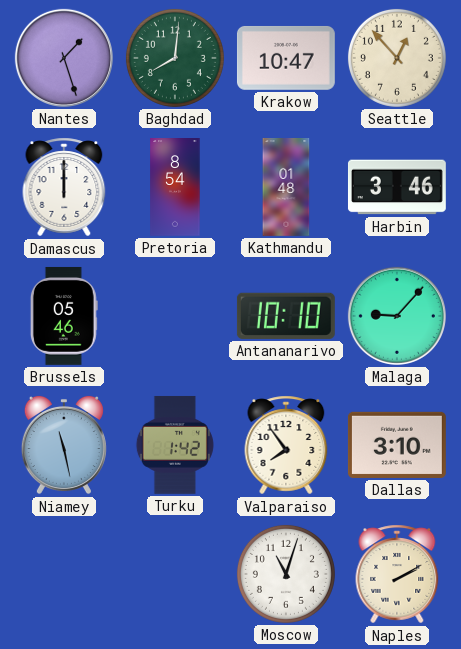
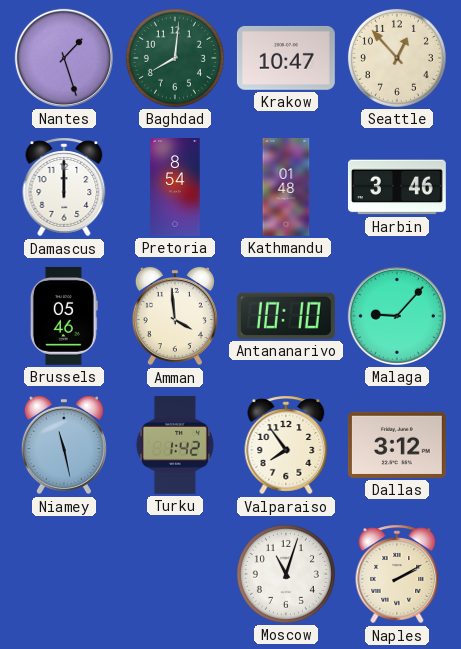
Amman: none -> 3:59
Dallas: 3:10 -> 3:12
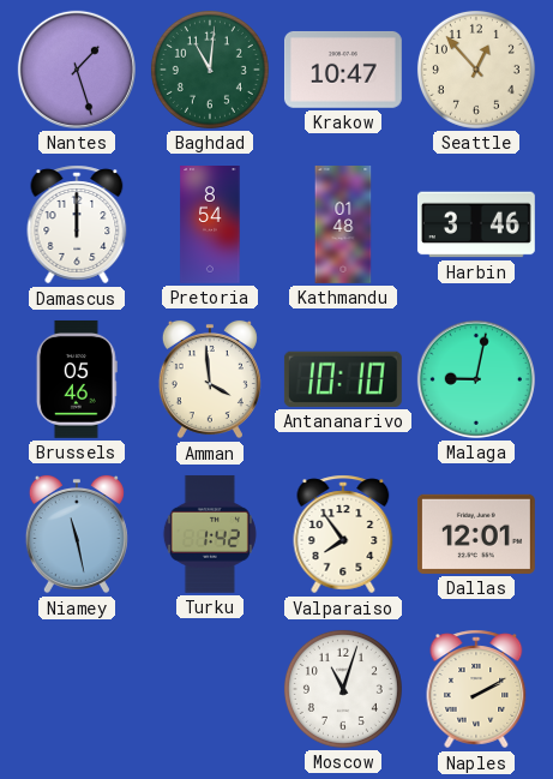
Baghdad: 8:01 -> 11:01
Malaga: 9:07 -> 9:02
Dallas: 3:12 -> 12:01
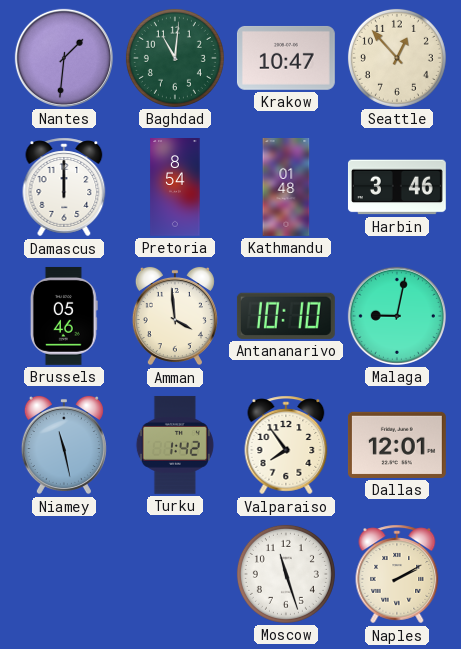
Nantes: 1:27 -> 1:31
Moscow: 11:03 -> 11:27
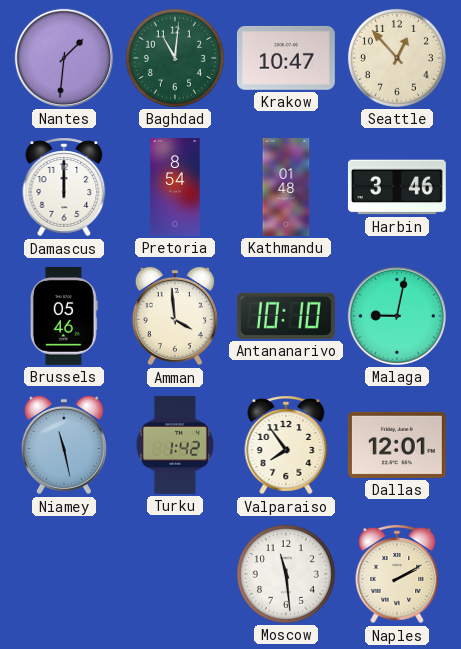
Moscow: 11:27 -> 11:29
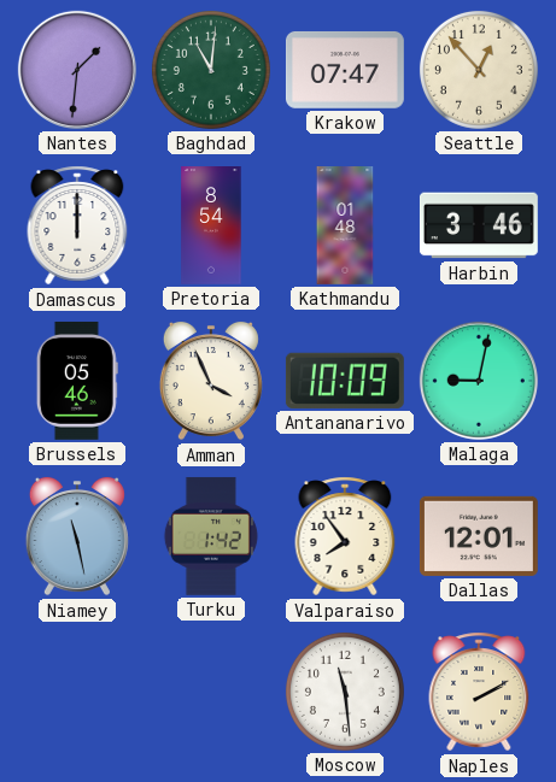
Krakow: 10:47 -> 07:47
Amman: 3:59 -> 3:56
Antananarivo: 10:10 -> 10:09
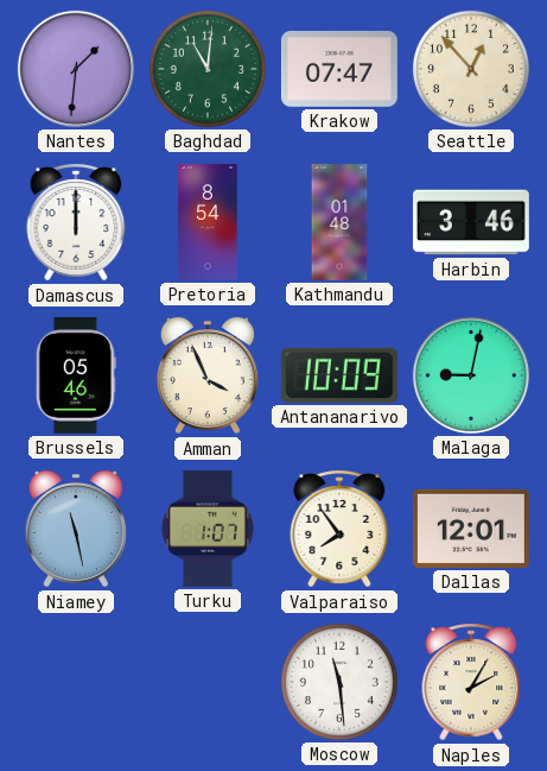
Turku: 1:42 -> 1:07
Naples: 2:10 -> 2:05
